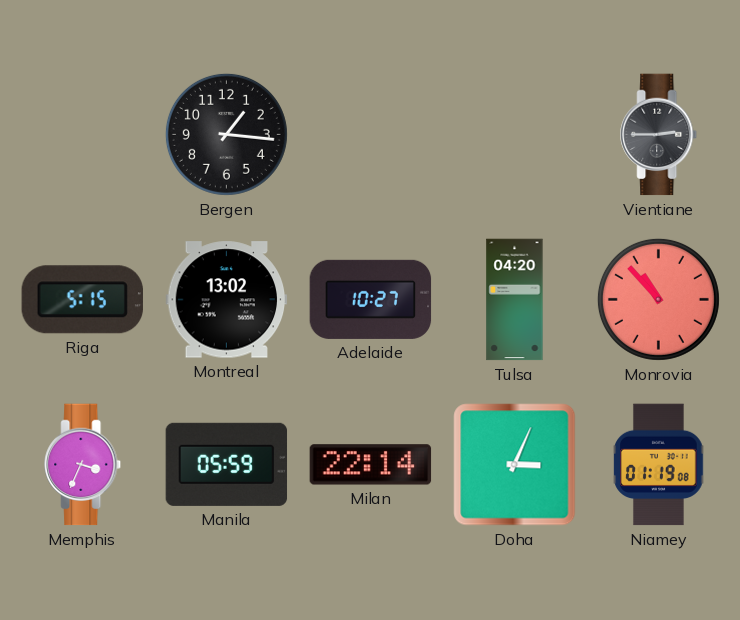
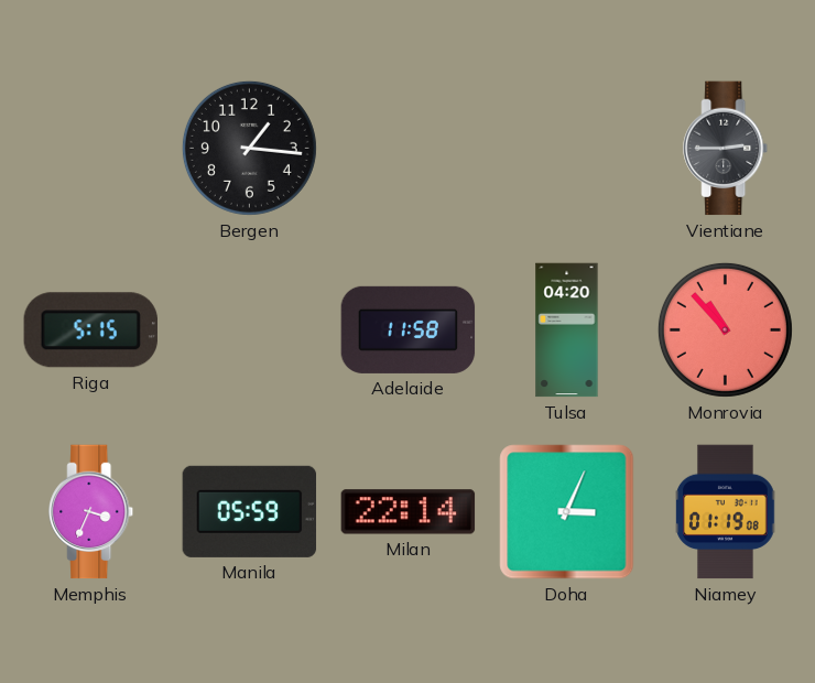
Montreal: 13:02 -> none
Adelaide: 10:27 -> 11:58
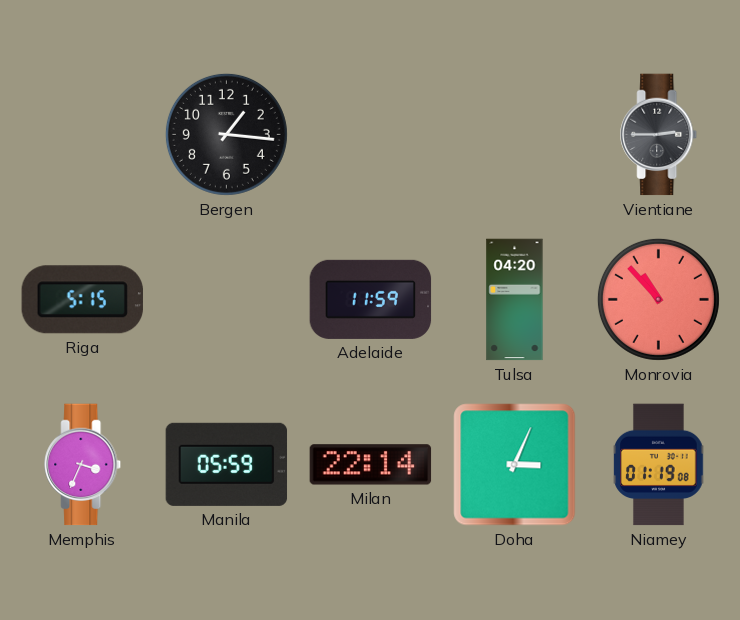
Adelaide: 11:58 -> 11:59
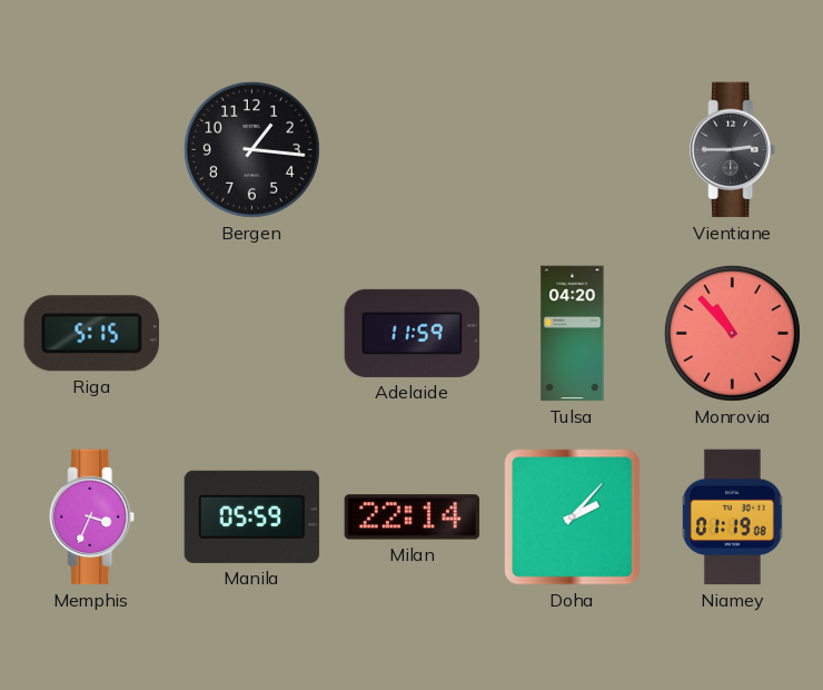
Doha: 3:04 -> 2:07
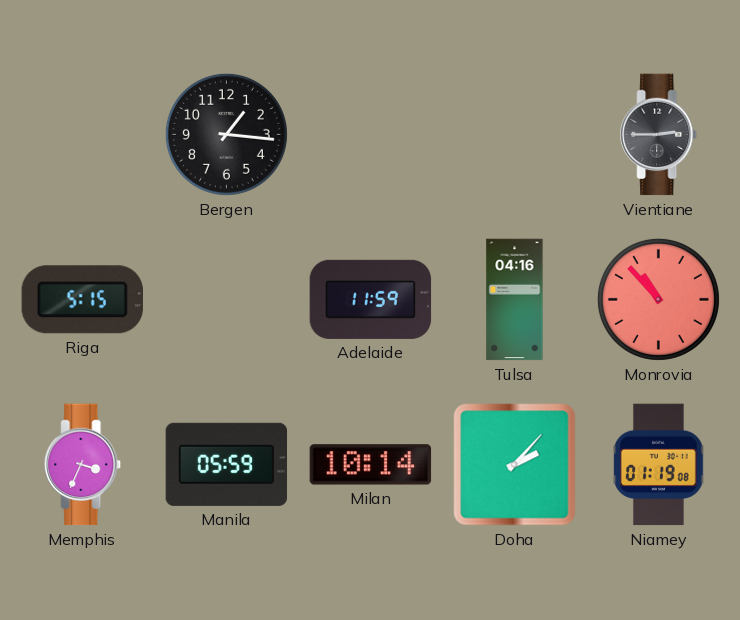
Tulsa: 04:20 -> 04:16
Milan: 22:14 -> 10:14
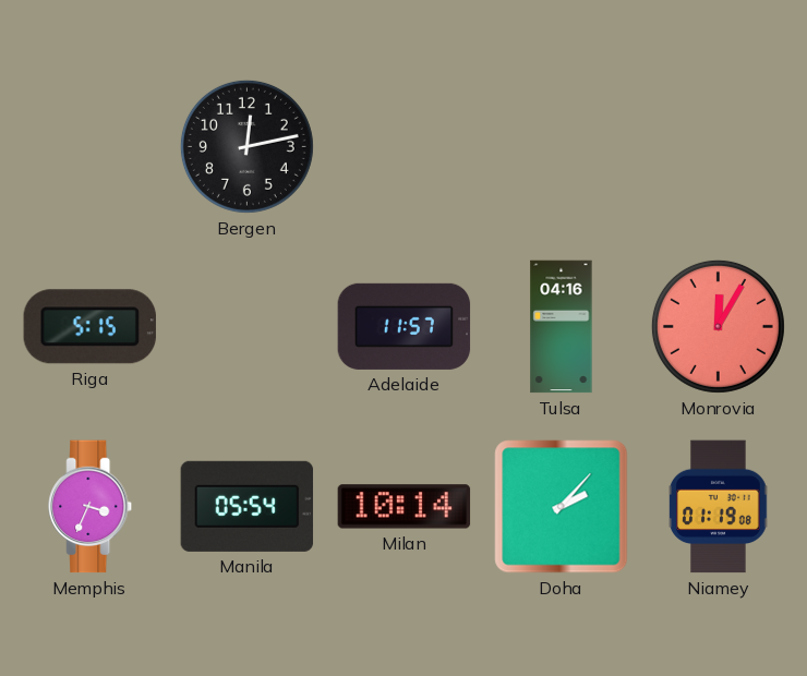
Bergen: 1:16 -> 12:13
Vientiane: 2:45 -> none
Adelaide: 11:59 -> 11:57
Monrovia: 10:53 -> 12:05
Manila: 05:59 -> 05:54
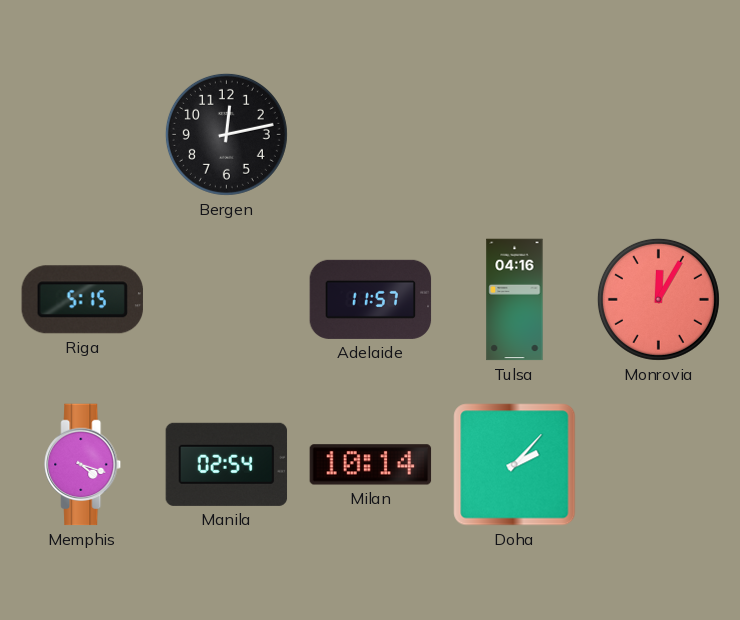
Memphis: 3:34 -> 4:18
Manila: 05:54 -> 02:54
Niamey: 01:19 -> none
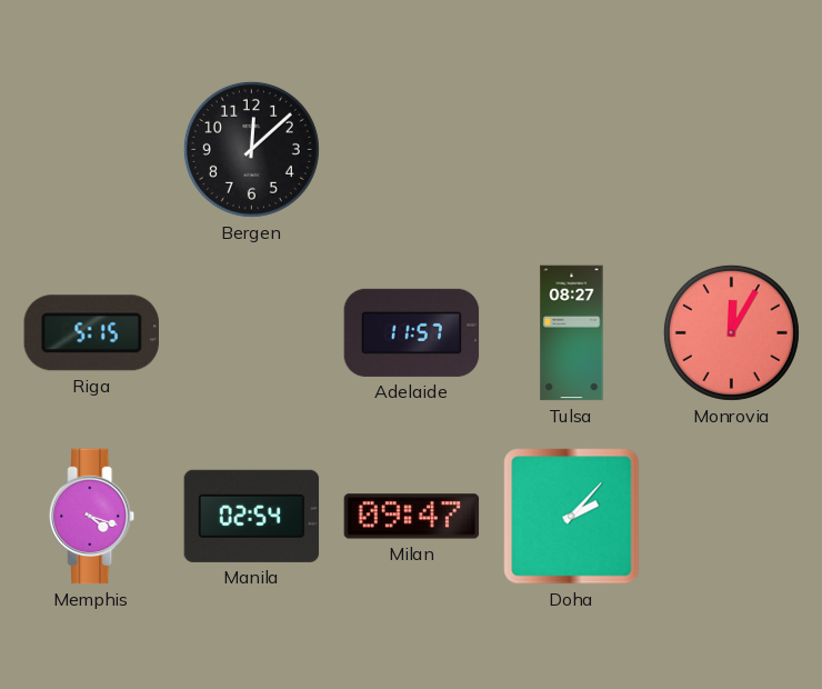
Bergen: 12:13 -> 12:08
Tulsa: 04:16 -> 08:27
Milan: 10:14 -> 09:47
